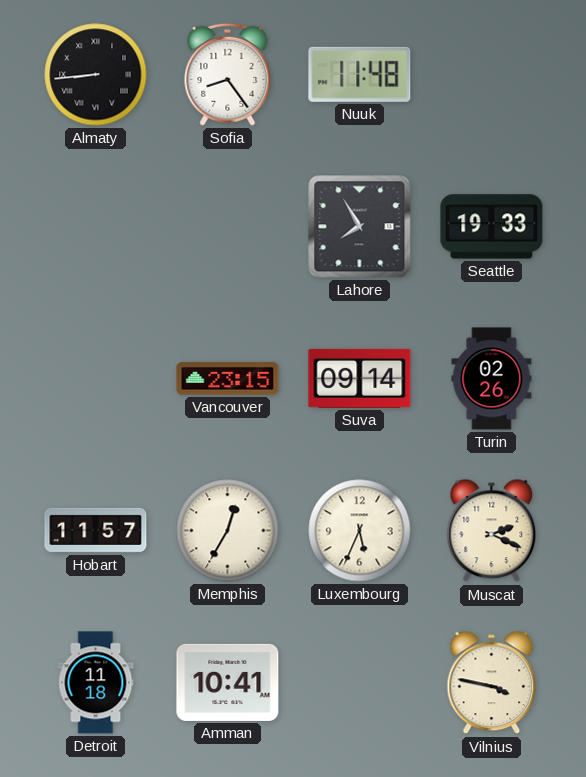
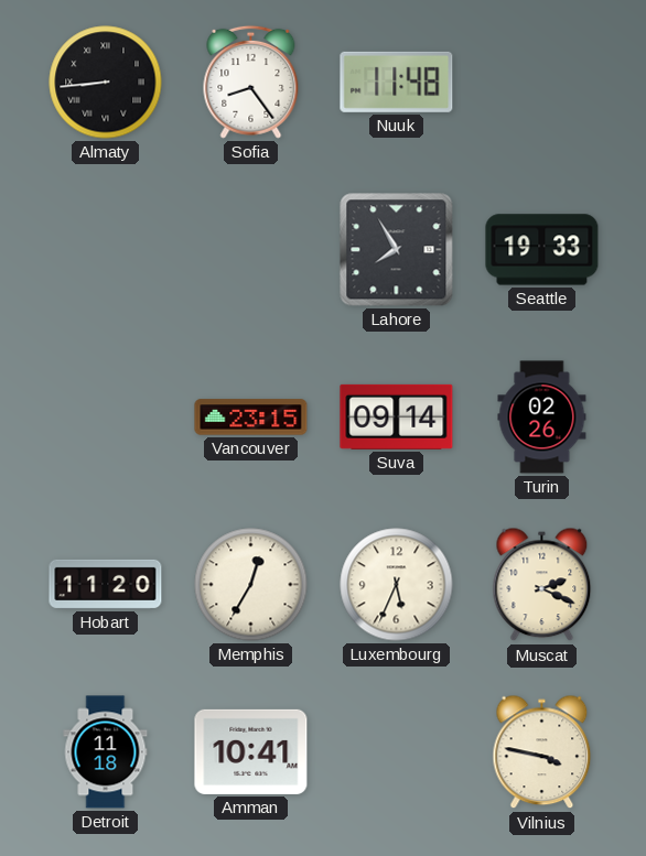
Hobart: 11:57 -> 11:20
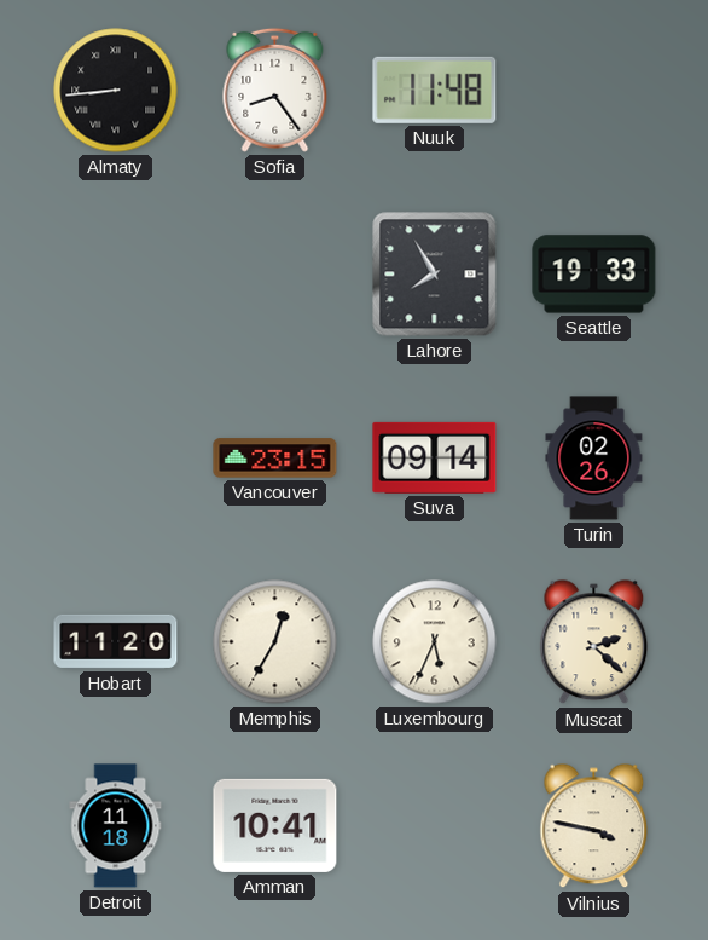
Muscat: 2:19 -> 2:22
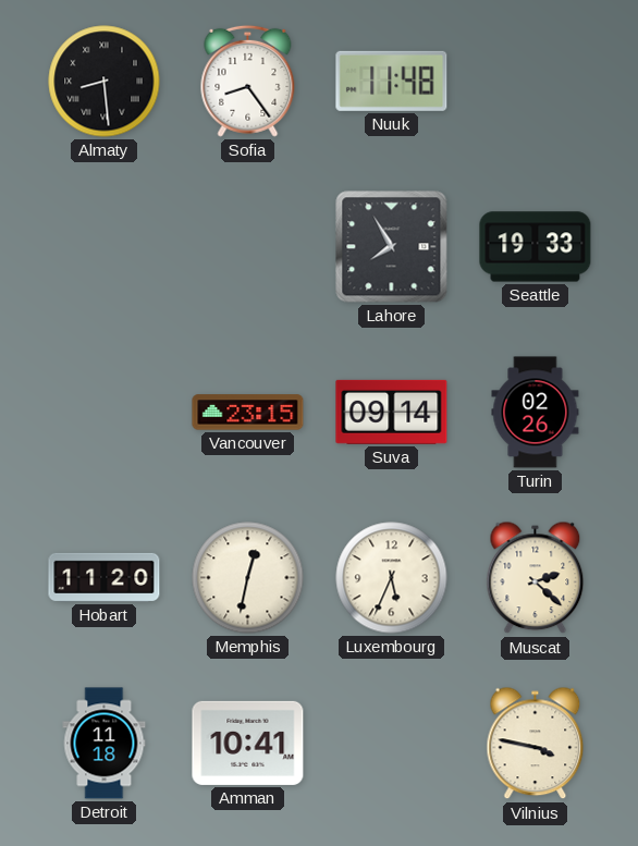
Almaty: 8:44 -> 8:29
Memphis: 12:35 -> 12:32
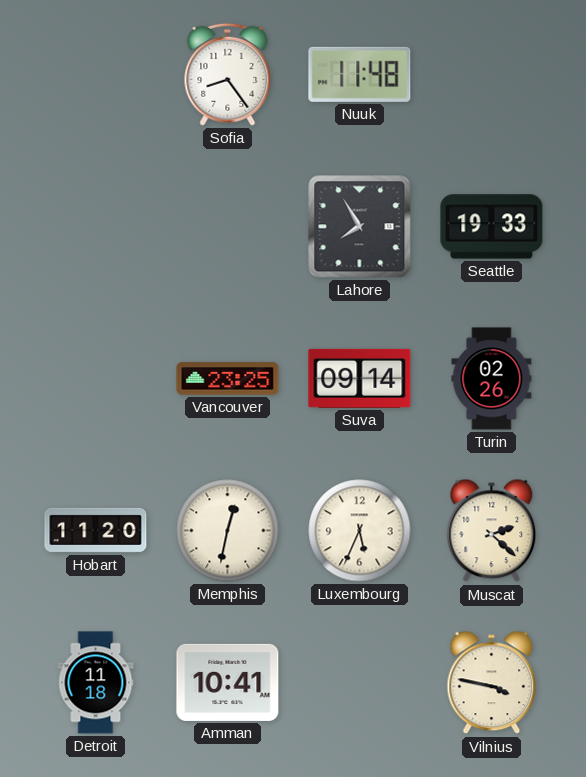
Almaty: 8:29 -> none
Vancouver: 23:15 -> 23:25
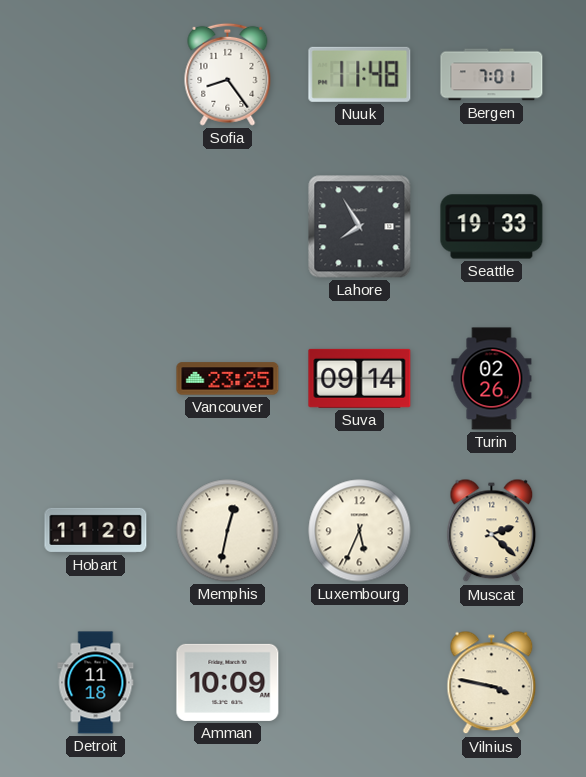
Bergen: none -> 7:01
Amman: 10:41 -> 10:09
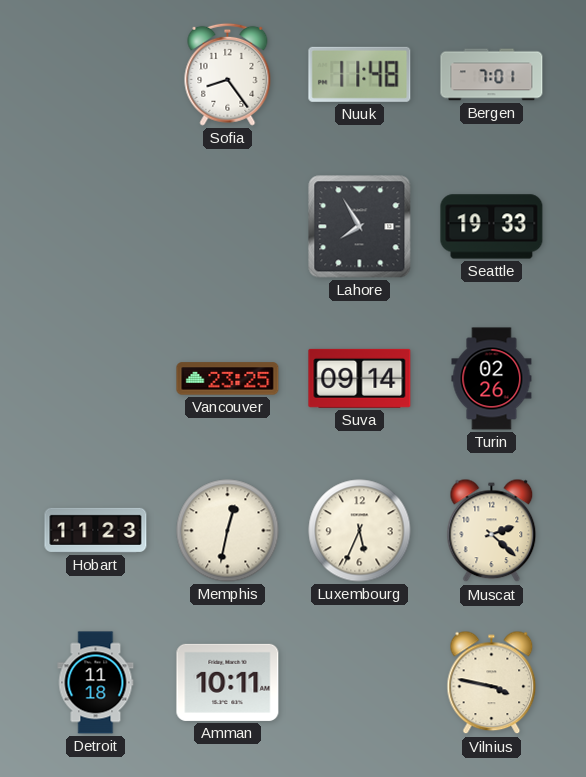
Hobart: 11:20 -> 11:23
Amman: 10:09 -> 10:11
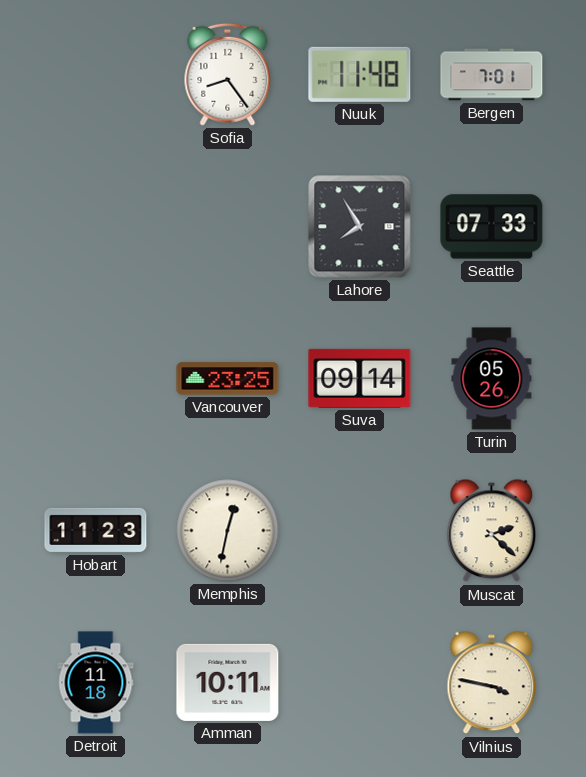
Seattle: 19:33 -> 07:33
Turin: 02:26 -> 05:26
Luxembourg: 5:34 -> none
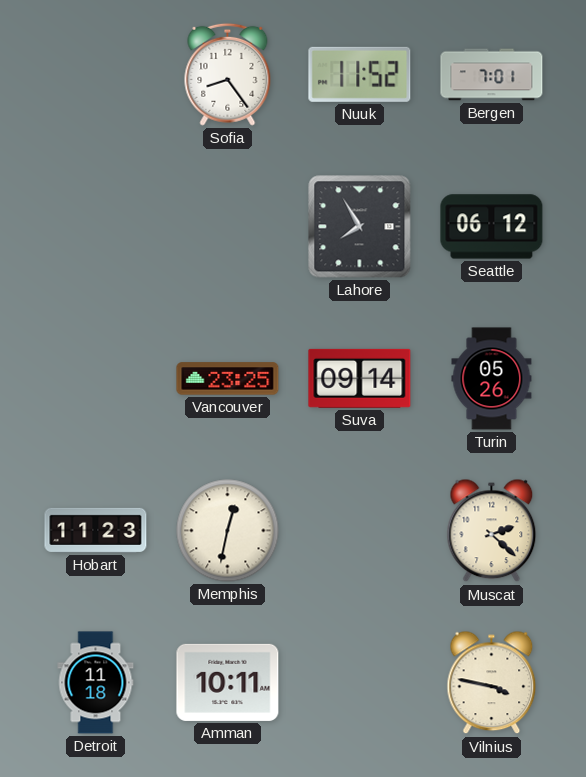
Nuuk: 11:48 -> 11:52
Seattle: 07:33 -> 06:12
